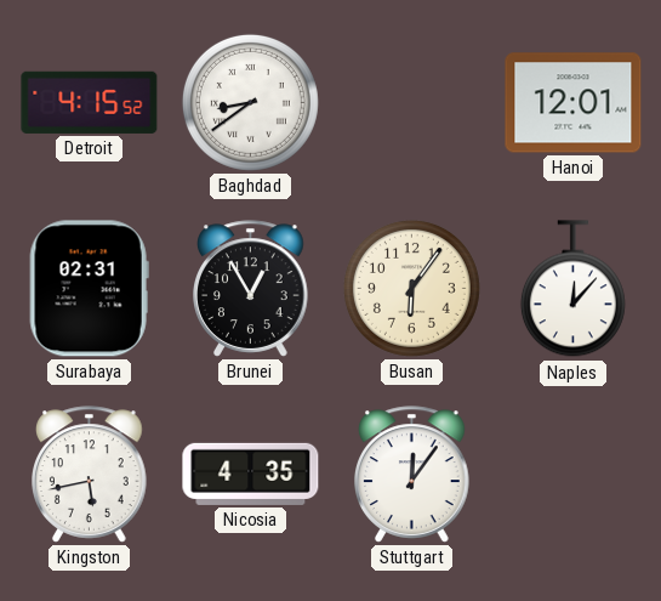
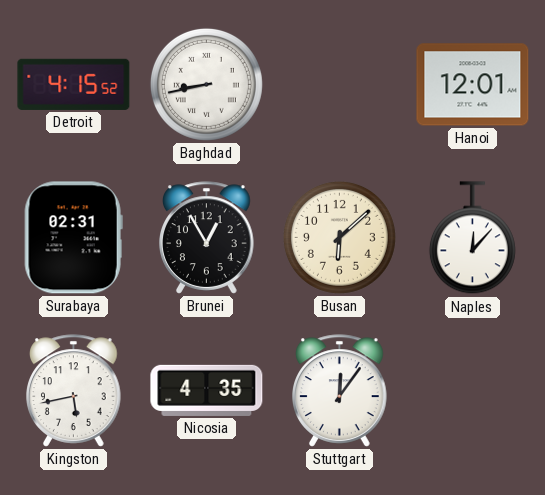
Baghdad: 8:39 -> 8:43
Busan: 6:06 -> 6:08
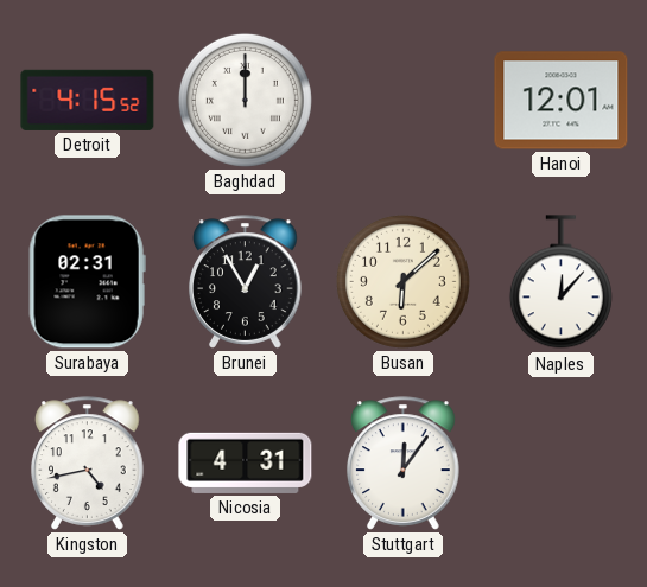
Baghdad: 8:43 -> 12:00
Kingston: 5:43 -> 4:43
Nicosia: 4:35 -> 4:31
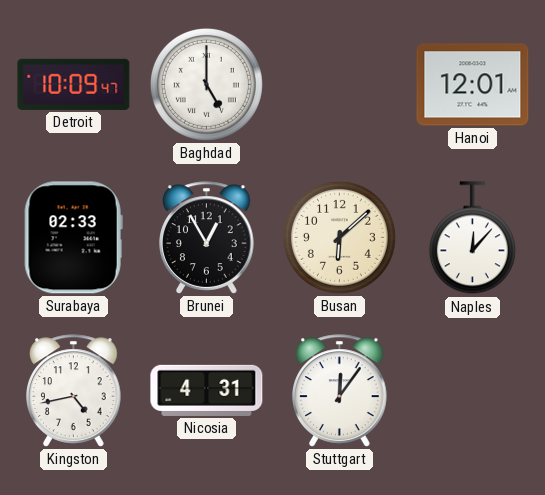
Detroit: 4:15 -> 10:09
Baghdad: 12:00 -> 5:00
Surabaya: 02:31 -> 02:33
